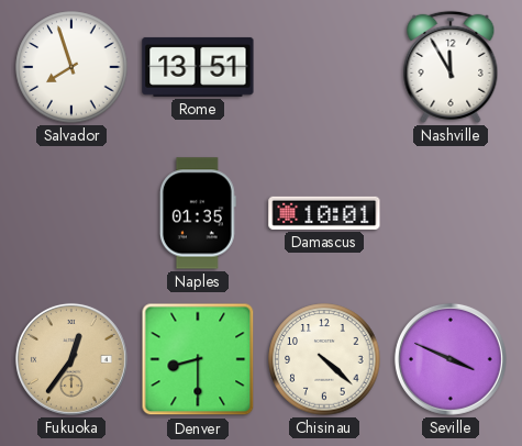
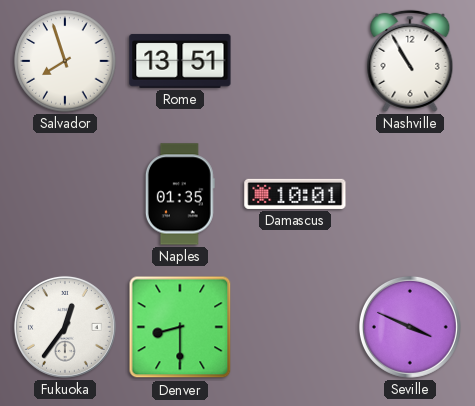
Nashville: 11:55 -> 10:55
Fukuoka dial: champagne -> white
Chisinau: 4:22 -> none
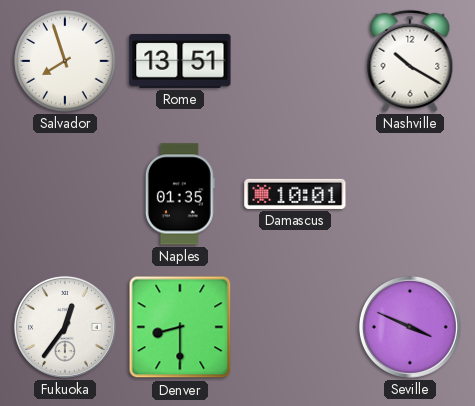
Nashville: 10:55 -> 10:20
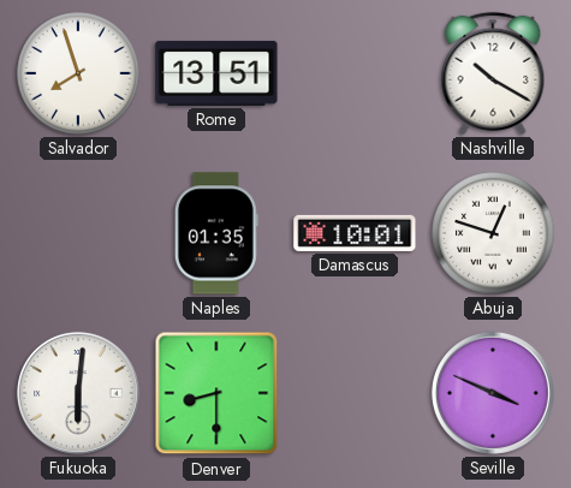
Abuja: none -> 12:48
Fukuoka: 12:36 -> 6:01
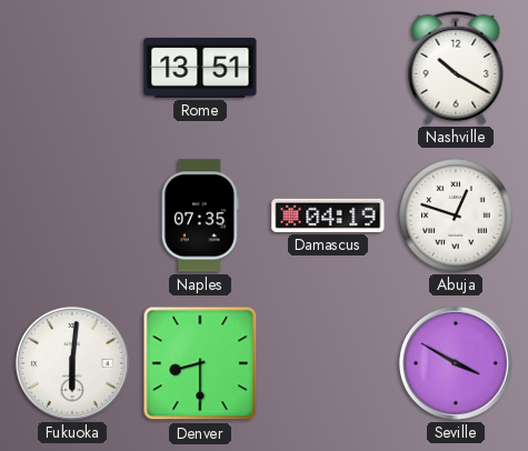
Salvador: 7:57 -> none
Naples: 01:35 -> 07:35
Damascus: 10:01 -> 04:19
Seville: 3:49 -> 3:50
